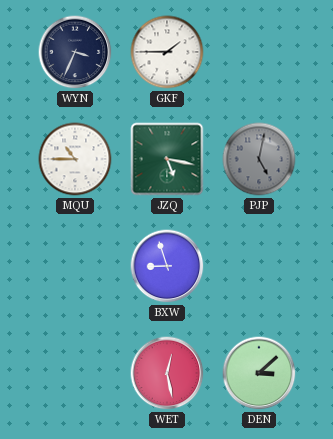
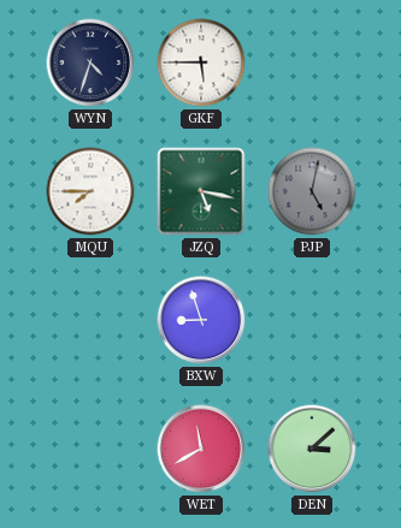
WYN: 3:34 -> 4:33
GKF: 1:45 -> 5:45
MQU: 10:45 -> 7:45
WET: 12:28 -> 11:40
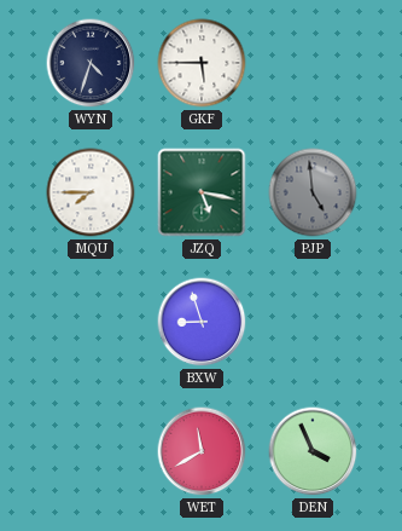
PJP: 5:02 -> 4:59
DEN: 3:08 -> 3:56
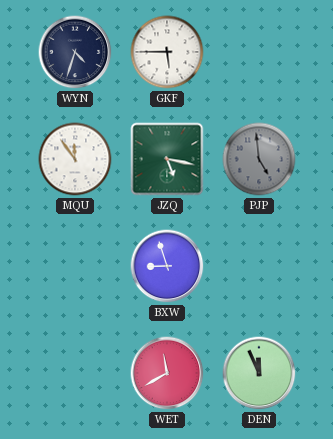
MQU: 7:45 -> 11:54
DEN: 3:56 -> 11:56
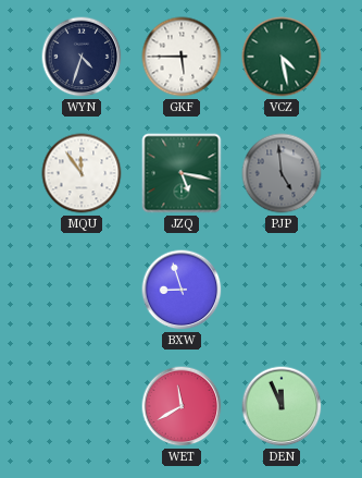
VCZ: none -> 4:28
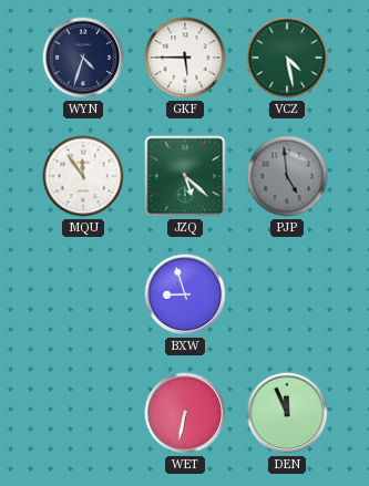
JZQ: 5:17 -> 5:22
WET: 11:40 -> 6:32
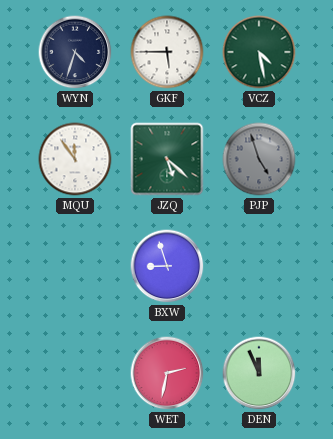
PJP: 4:59 -> 4:57
WET: 6:32 -> 2:32
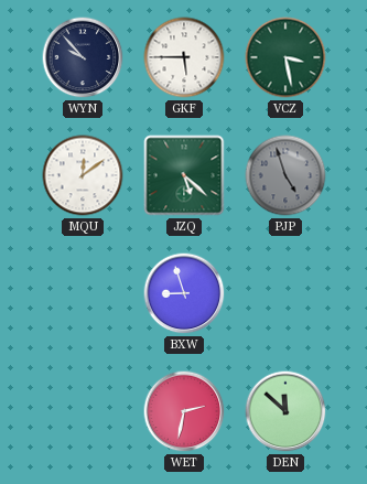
WYN: 4:33 -> 9:53
VCZ: 4:28 -> 3:28
MQU: 11:54 -> 12:09
DEN: 11:56 -> 11:52
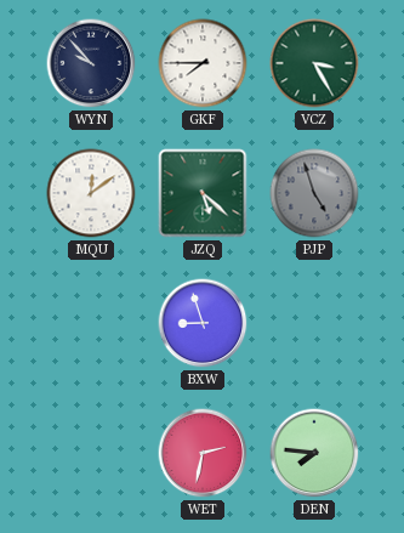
GKF: 5:45 -> 7:45
VCZ: 3:28 -> 3:25
DEN: 11:52 -> 7:46
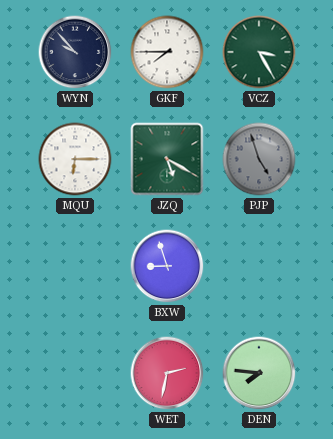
MQU: 12:09 -> 6:15
JZQ: 5:22 -> 5:20
